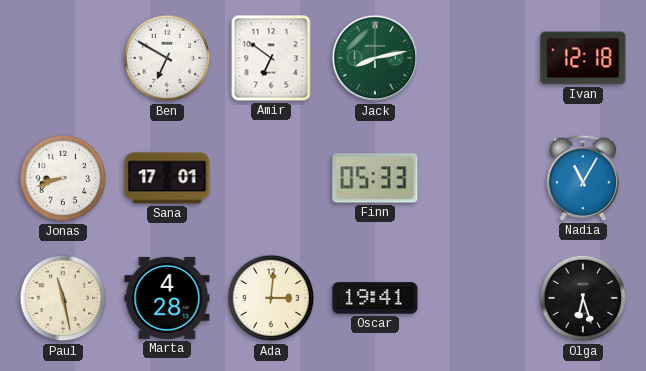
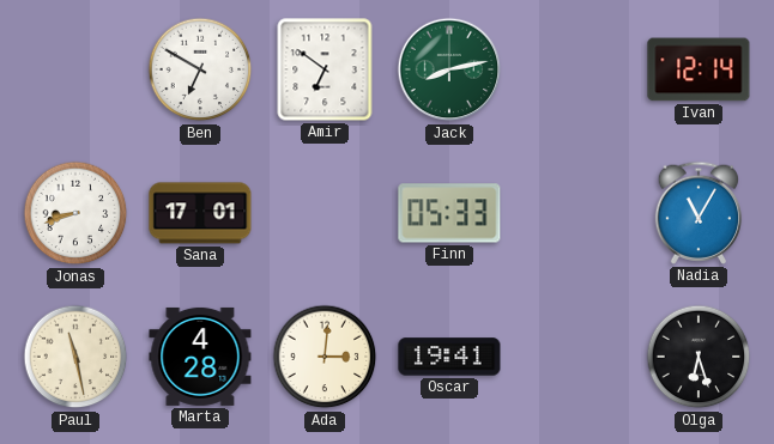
Ivan: 12:18 -> 12:14
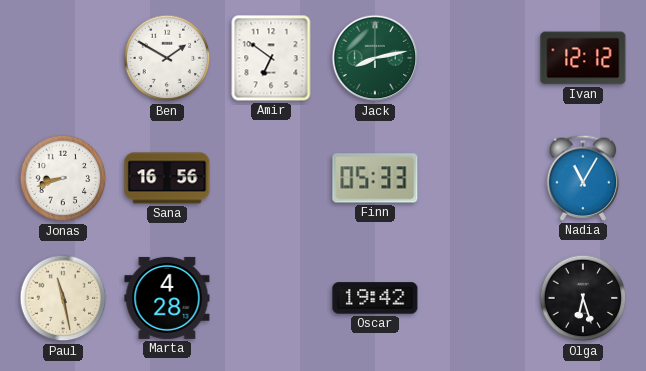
Ben: 6:50 -> 1:50
Ivan: 12:14 -> 12:12
Sana: 17:01 -> 16:56
Ada: 3:01 -> none
Oscar: 19:41 -> 19:42
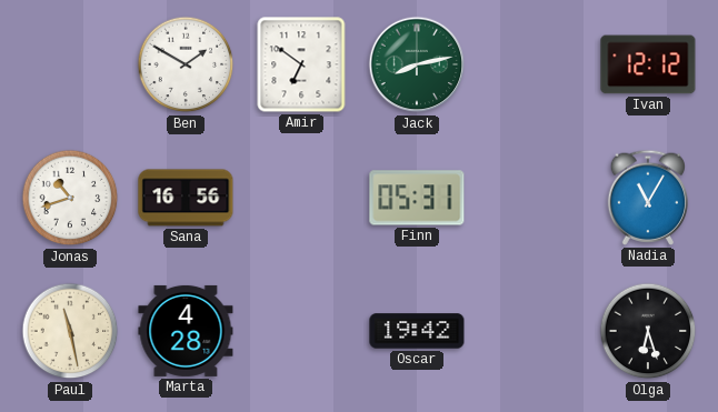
Jonas: 8:42 -> 10:42
Finn: 05:33 -> 05:31
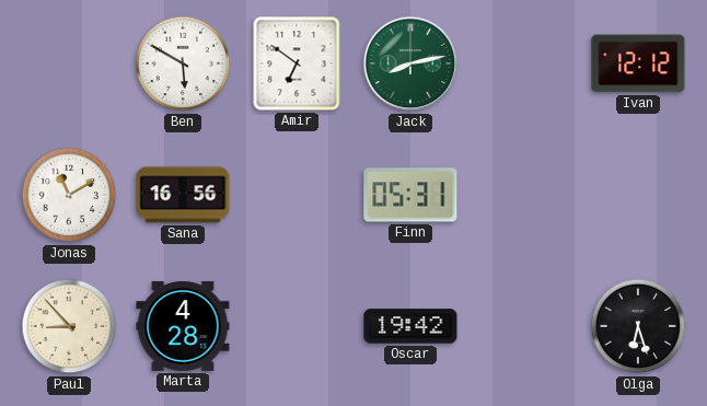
Ben: 1:50 -> 5:50
Jonas: 10:42 -> 11:10
Nadia: 11:05 -> none
Paul: 11:28 -> 8:53
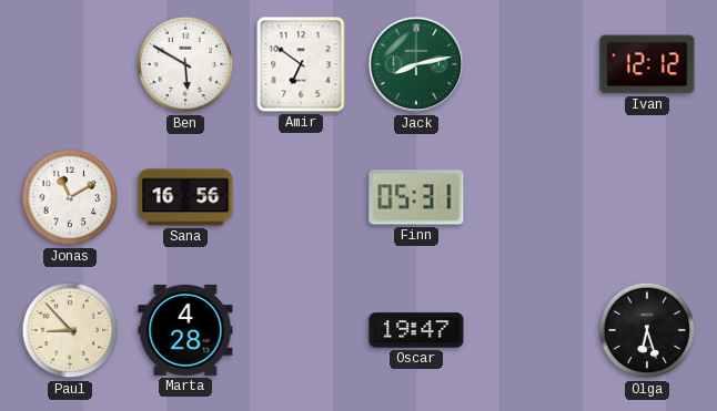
Oscar: 19:42 -> 19:47
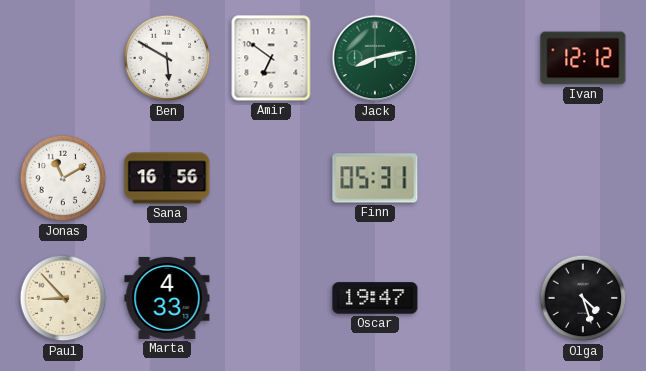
Marta: 4:28 -> 4:33
Olga: 6:27 -> 4:27
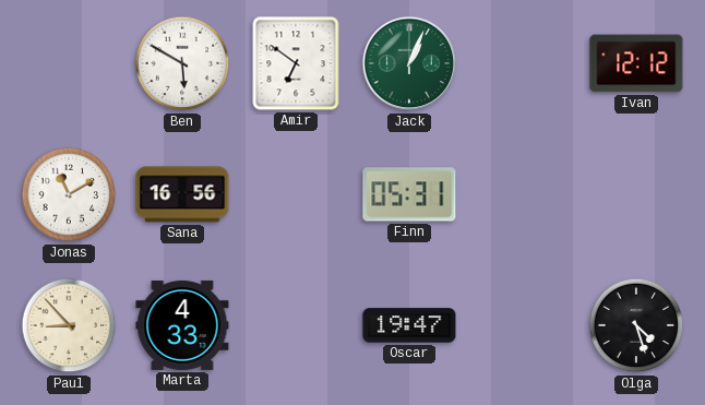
Jack: 8:13 -> 1:04
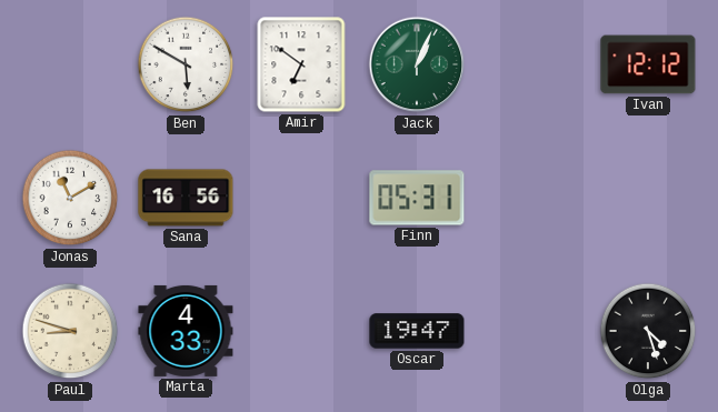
Paul: 8:53 -> 8:48
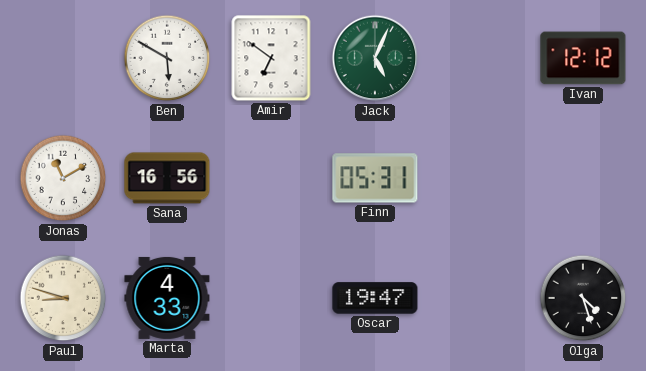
Jack: 1:04 -> 5:04
